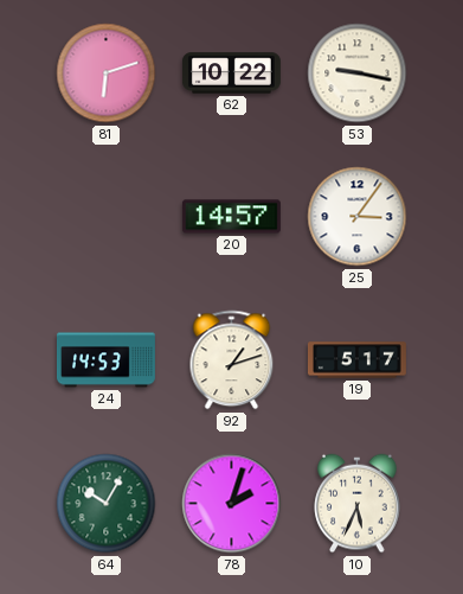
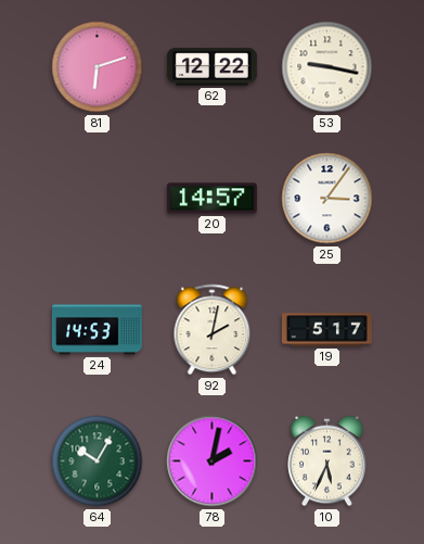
62: 10:22 -> 12:22
92: 1:12 -> 2:02
78: 2:03 -> 2:02
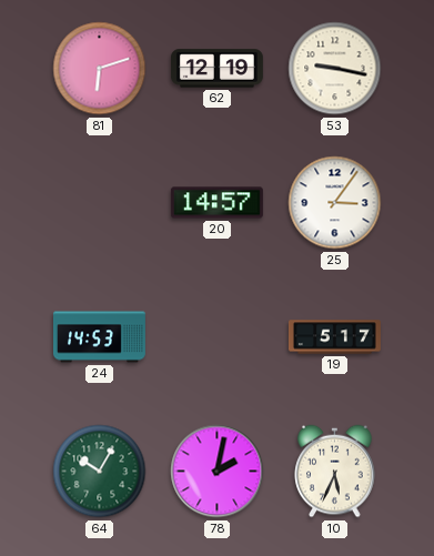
62: 12:22 -> 12:19
92: 2:02 -> none
